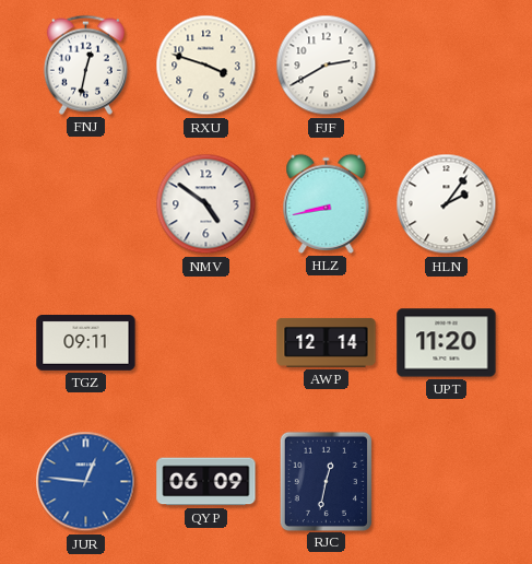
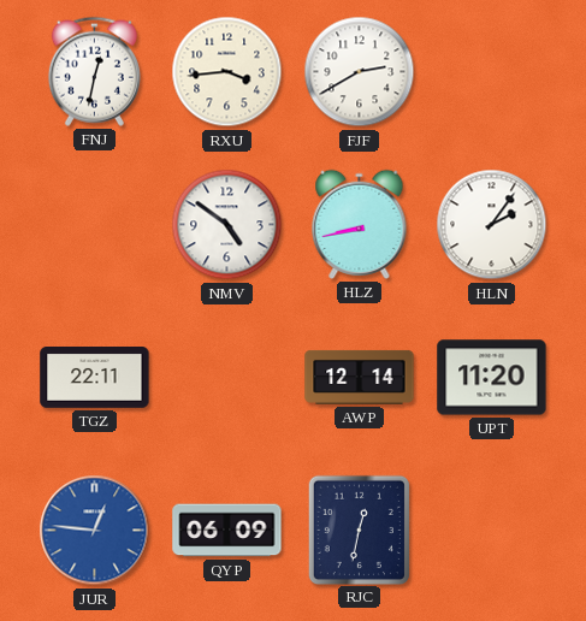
RXU: 3:48 -> 3:44
TGZ: 09:11 -> 22:11
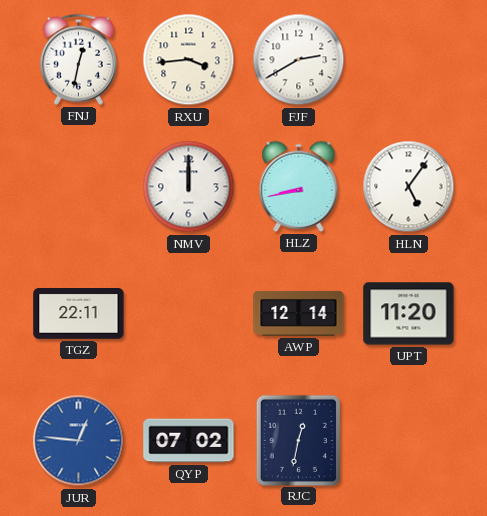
NMV: 4:51 -> 12:00
HLN: 2:06 -> 5:06
QYP: 06:09 -> 07:02
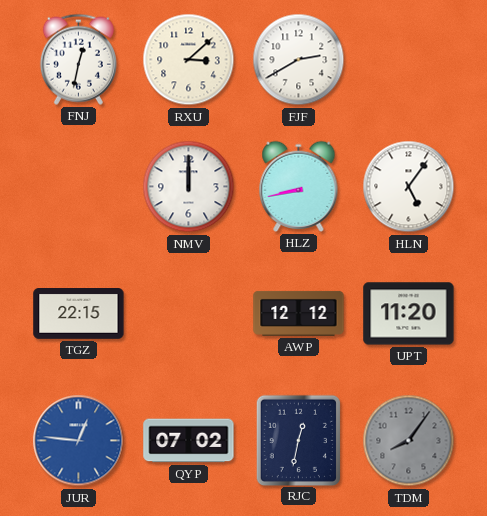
RXU: 3:44 -> 3:08
TGZ: 22:11 -> 22:15
AWP: 12:14 -> 12:12
TDM: none -> 8:06
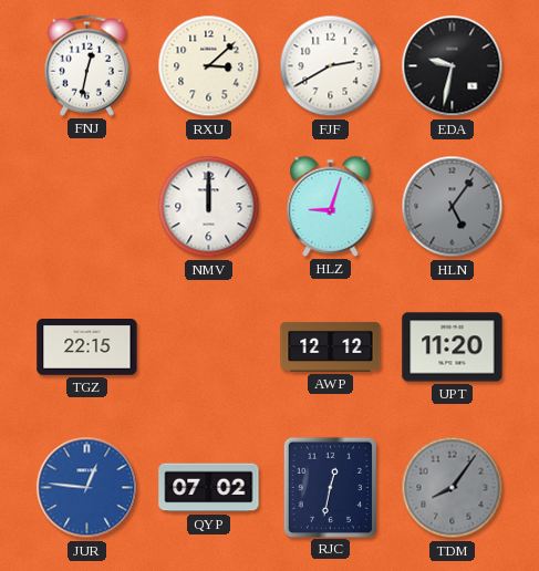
EDA: none -> 9:32
HLZ: 8:43 -> 9:03
HLN dial: white -> grey
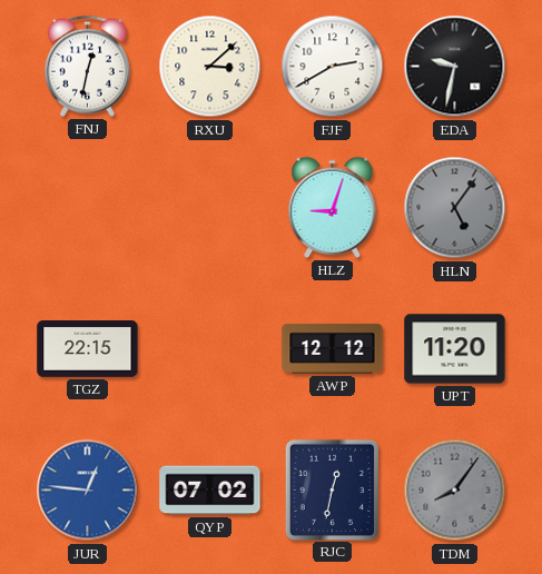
NMV: 12:00 -> none
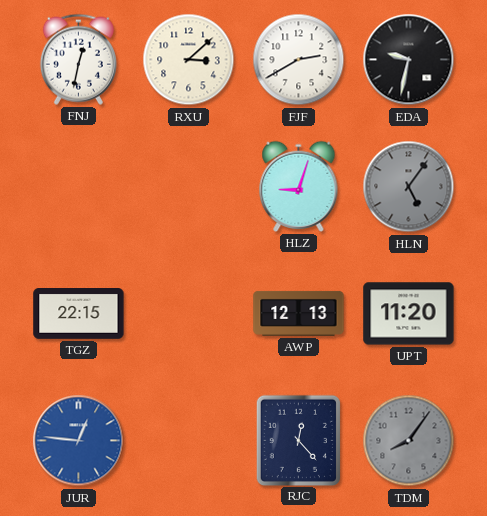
AWP: 12:12 -> 12:13
QYP: 07:02 -> none
RJC: 12:32 -> 12:23
